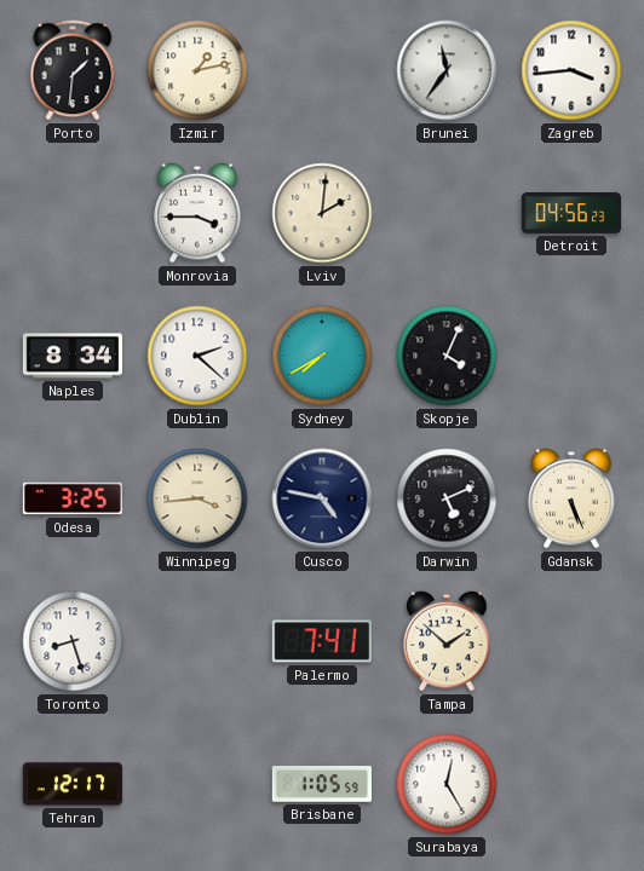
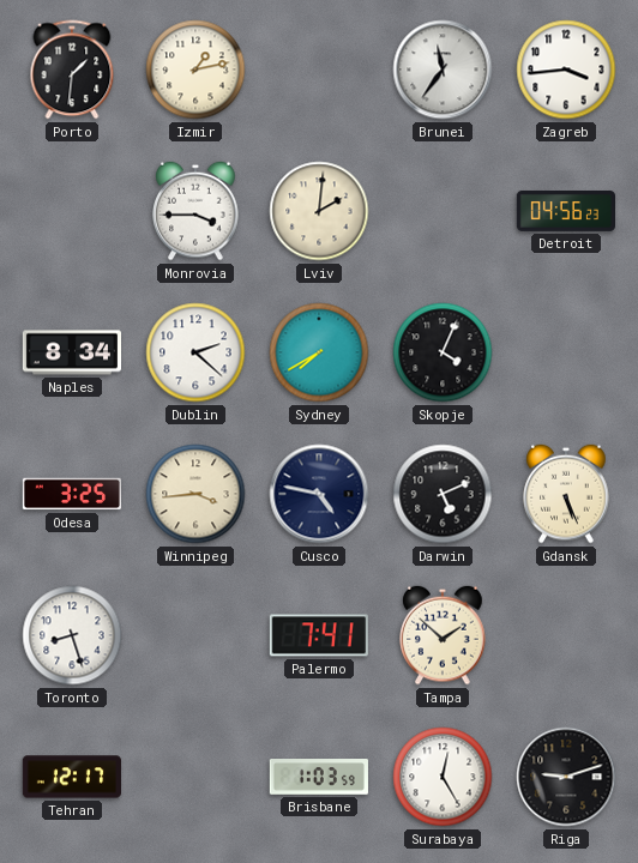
Brisbane: 1:05 -> 1:03
Riga: none -> 9:12
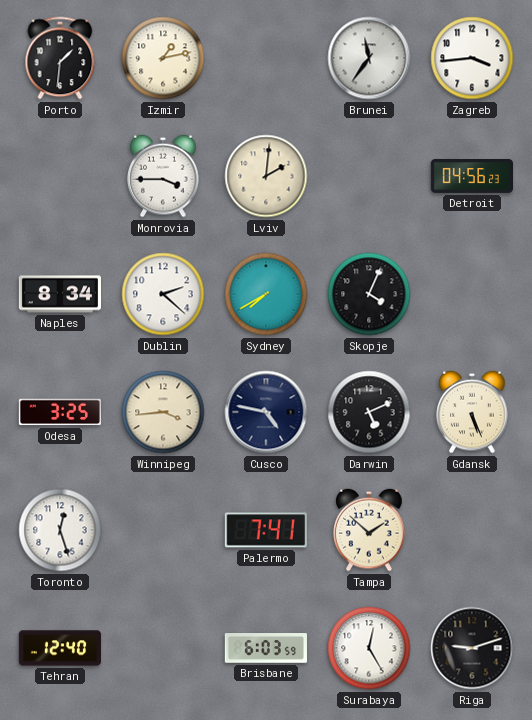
Toronto: 8:27 -> 12:27
Tehran: 12:17 -> 12:40
Brisbane: 1:03 -> 6:03
